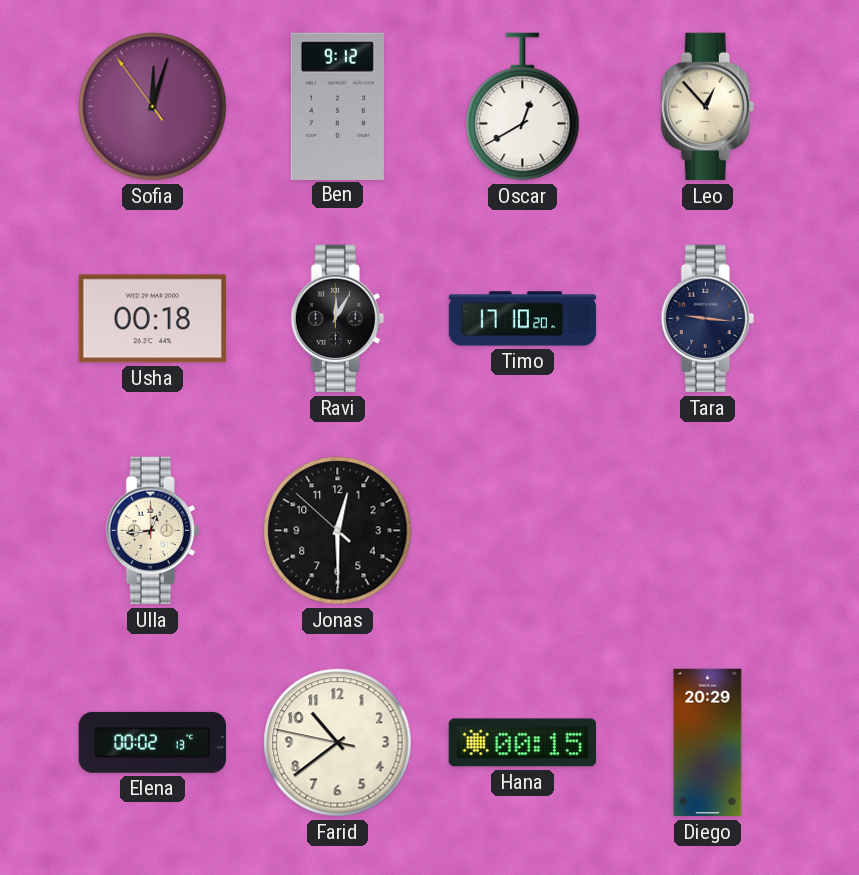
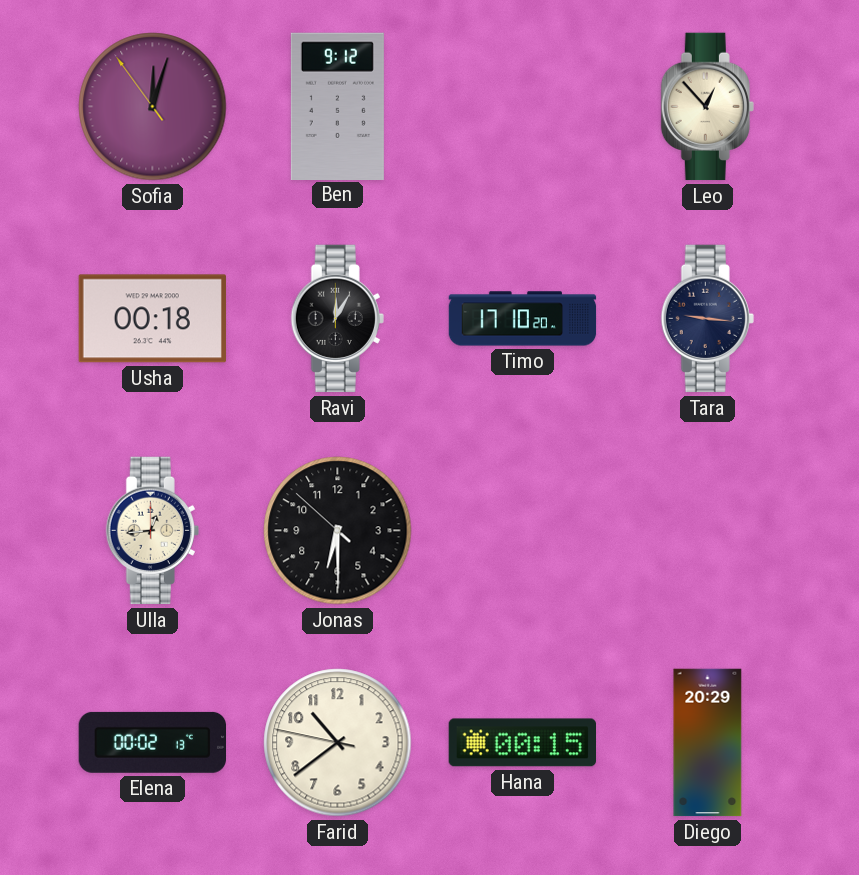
Oscar: 12:40 -> none
Jonas: 12:29 -> 6:29
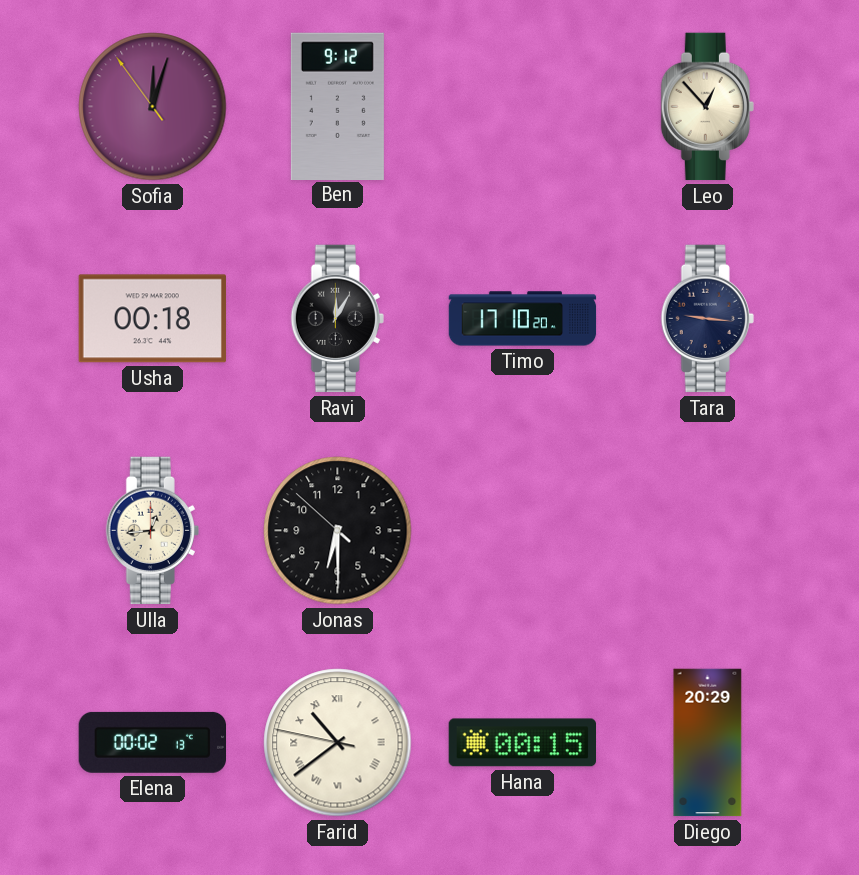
Farid numerals: Arabic -> Roman
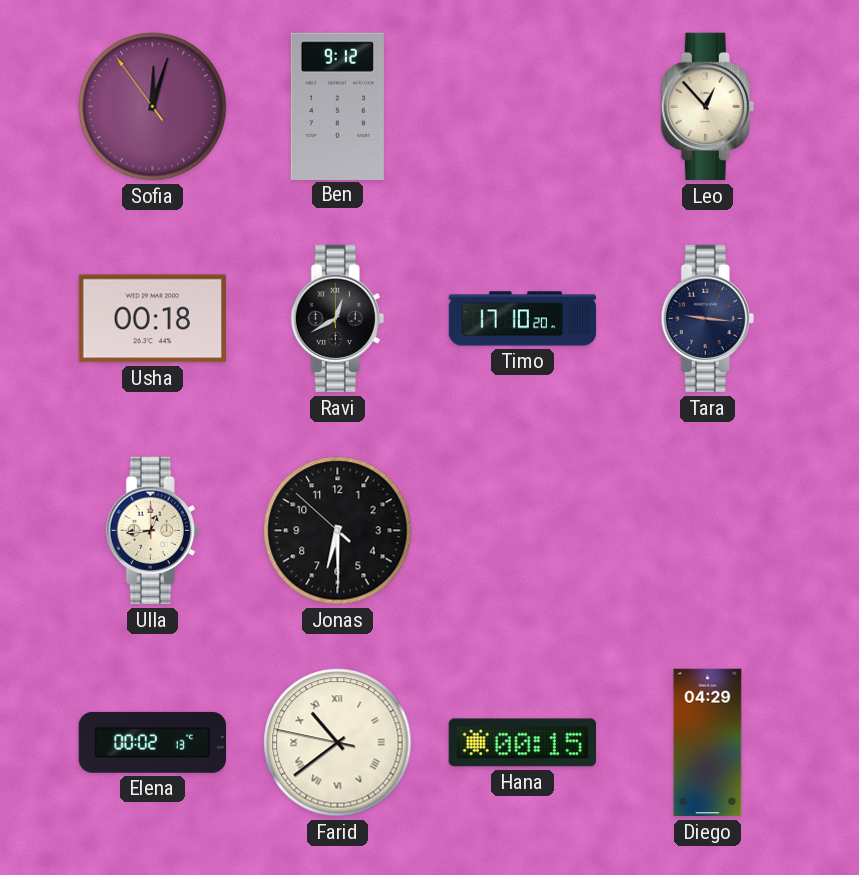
Ravi: 12:05 -> 12:40
Diego: 20:29 -> 04:29
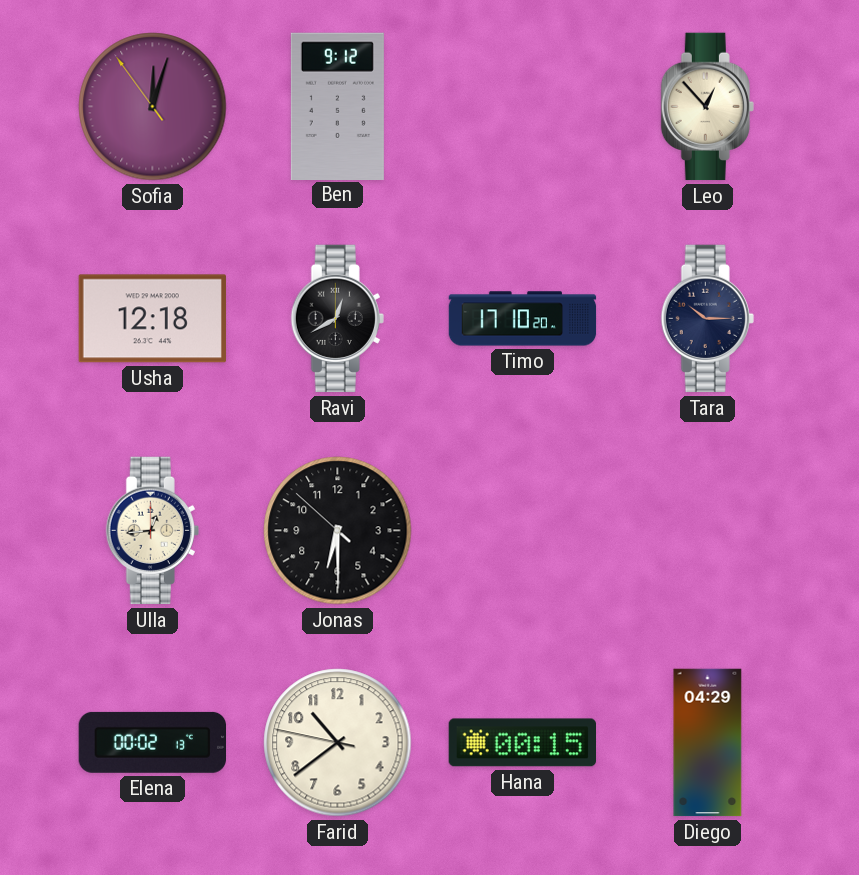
Usha: 00:18 -> 12:18
Tara: 9:16 -> 10:15
Farid numerals: Roman -> Arabic
